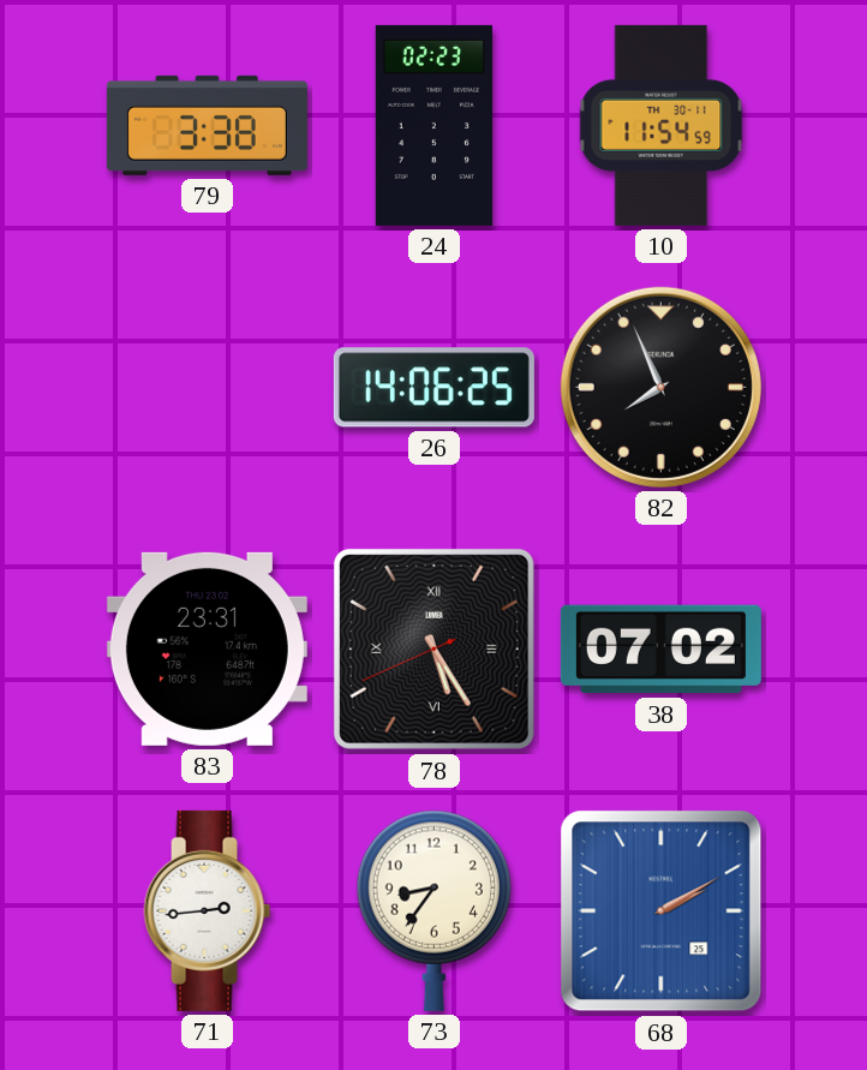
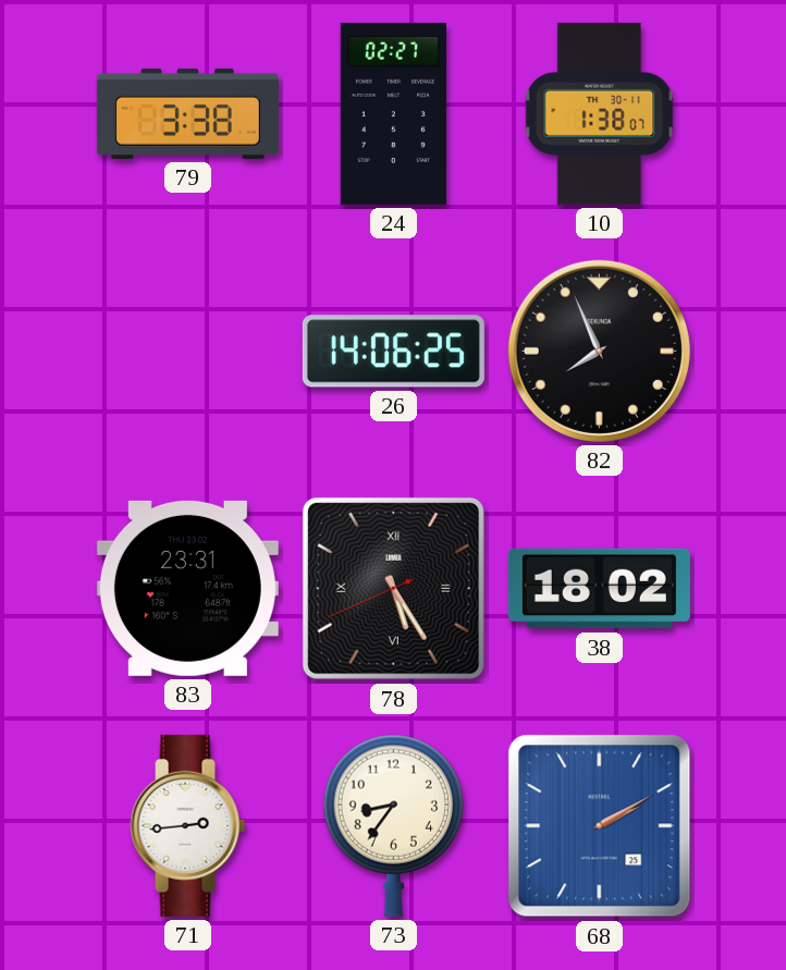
24: 02:23 -> 02:27
10: 11:54 -> 1:38
38: 07:02 -> 18:02
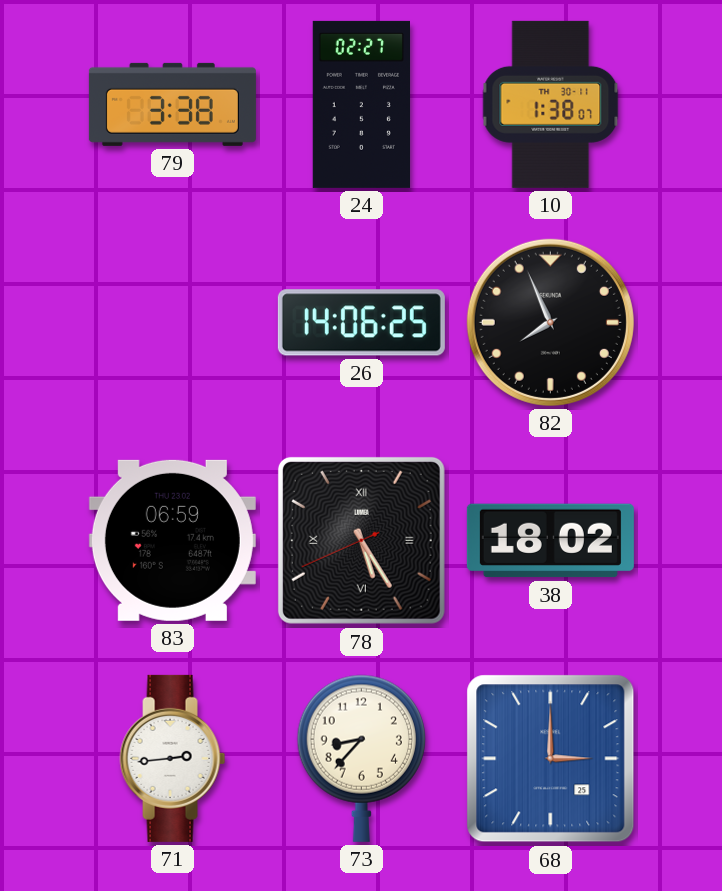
83: 23:31 -> 06:59
73: 8:36 -> 8:37
68: 2:10 -> 3:00
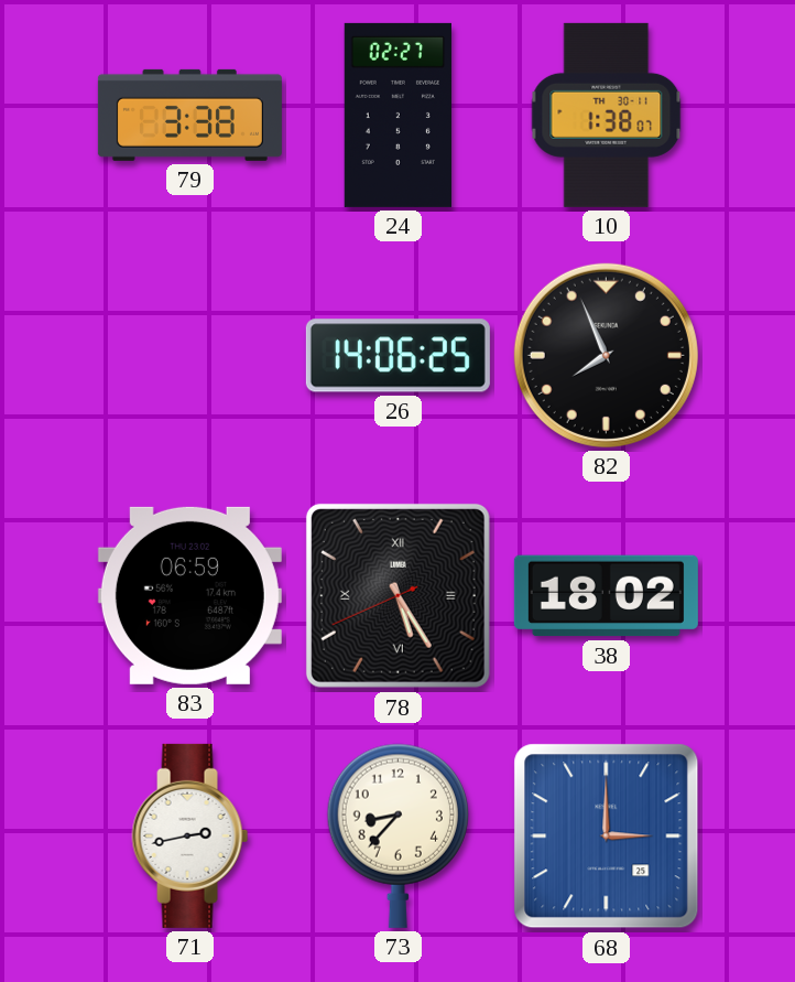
71: 2:44 -> 2:43
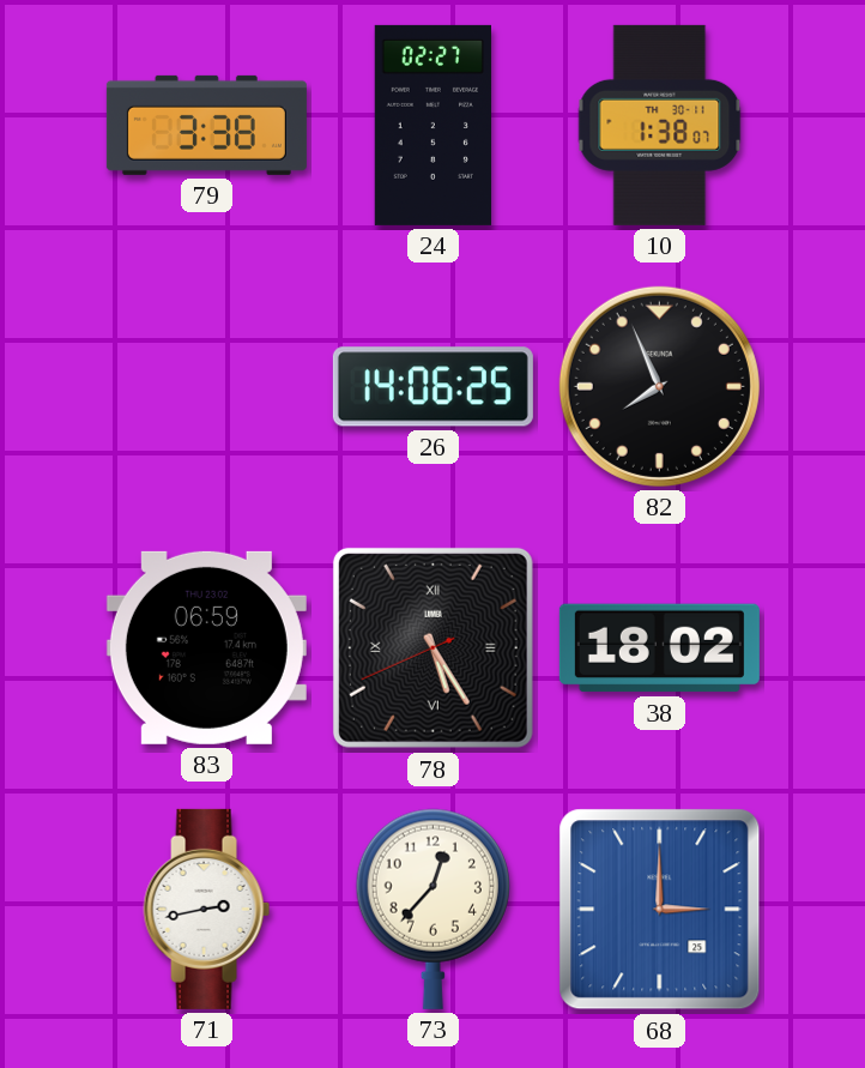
73: 8:37 -> 12:37
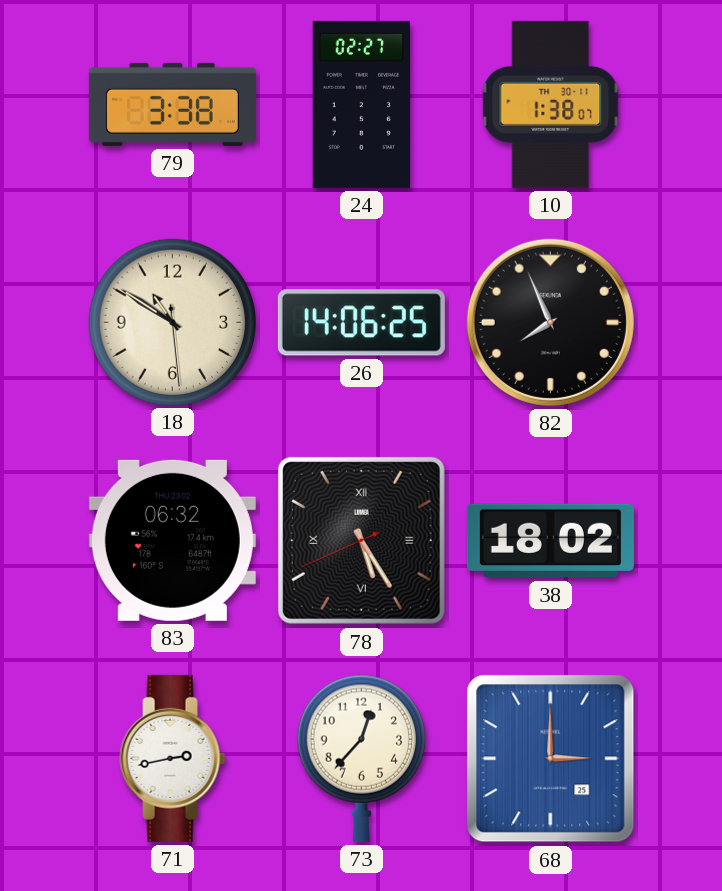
18: none -> 10:50
83: 06:59 -> 06:32
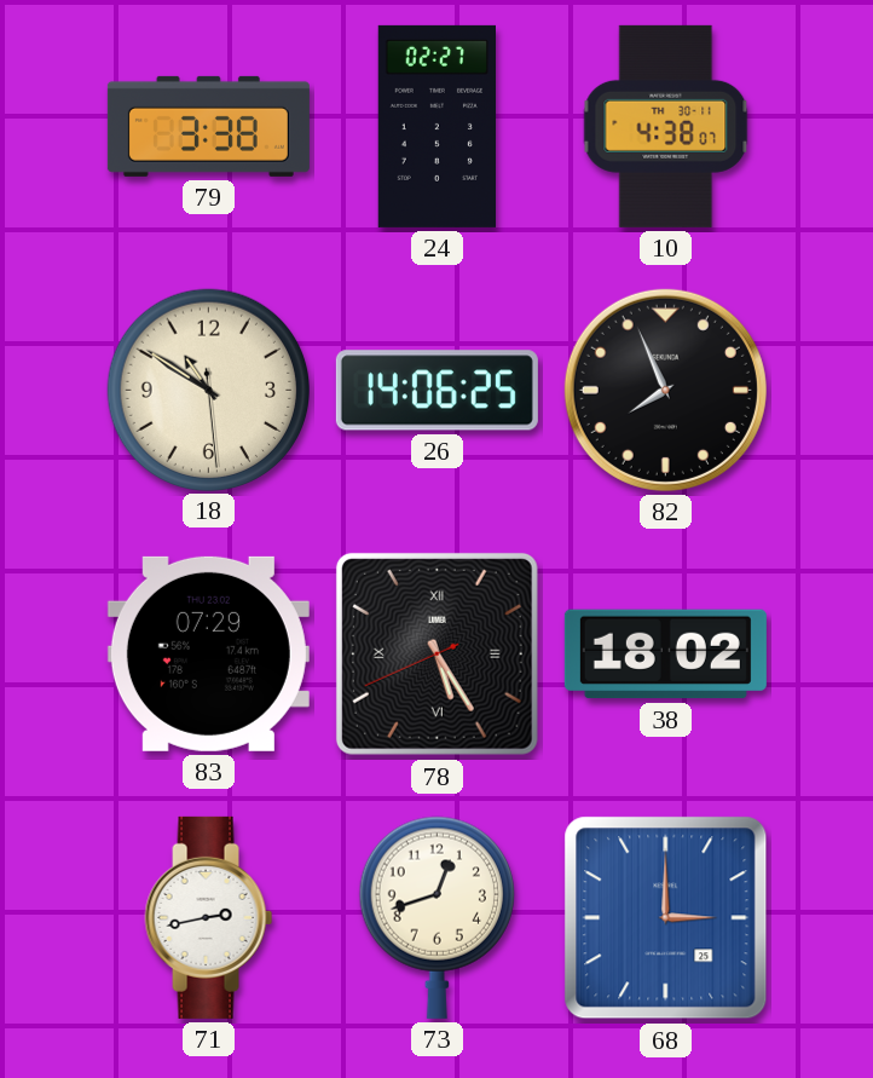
10: 1:38 -> 4:38
83: 06:32 -> 07:29
73: 12:37 -> 12:42
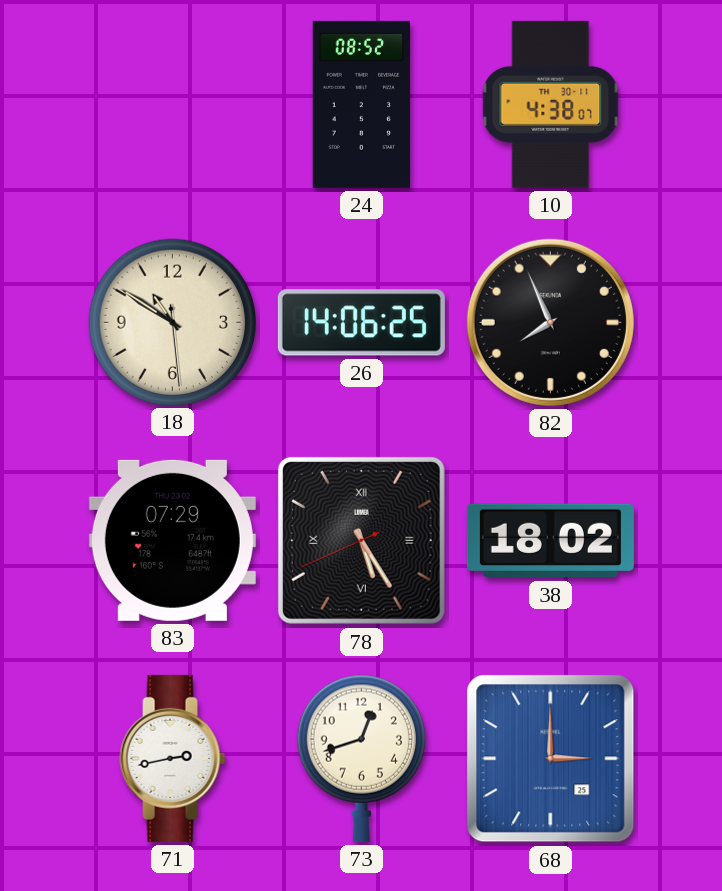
79: 3:38 -> none
24: 02:27 -> 08:52
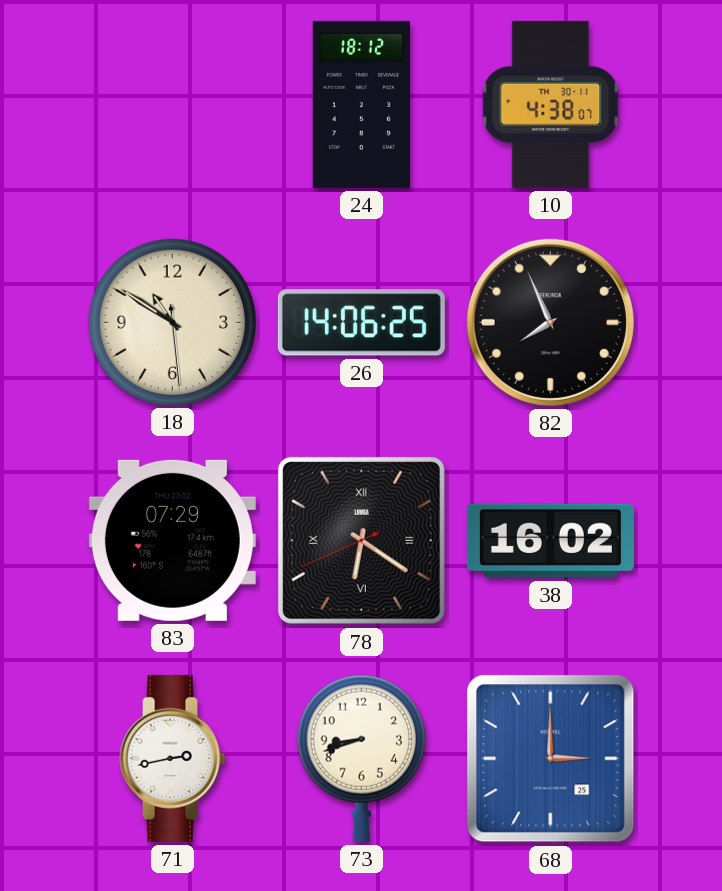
24: 08:52 -> 18:12
78: 5:24 -> 6:20
38: 18:02 -> 16:02
73: 12:42 -> 8:42
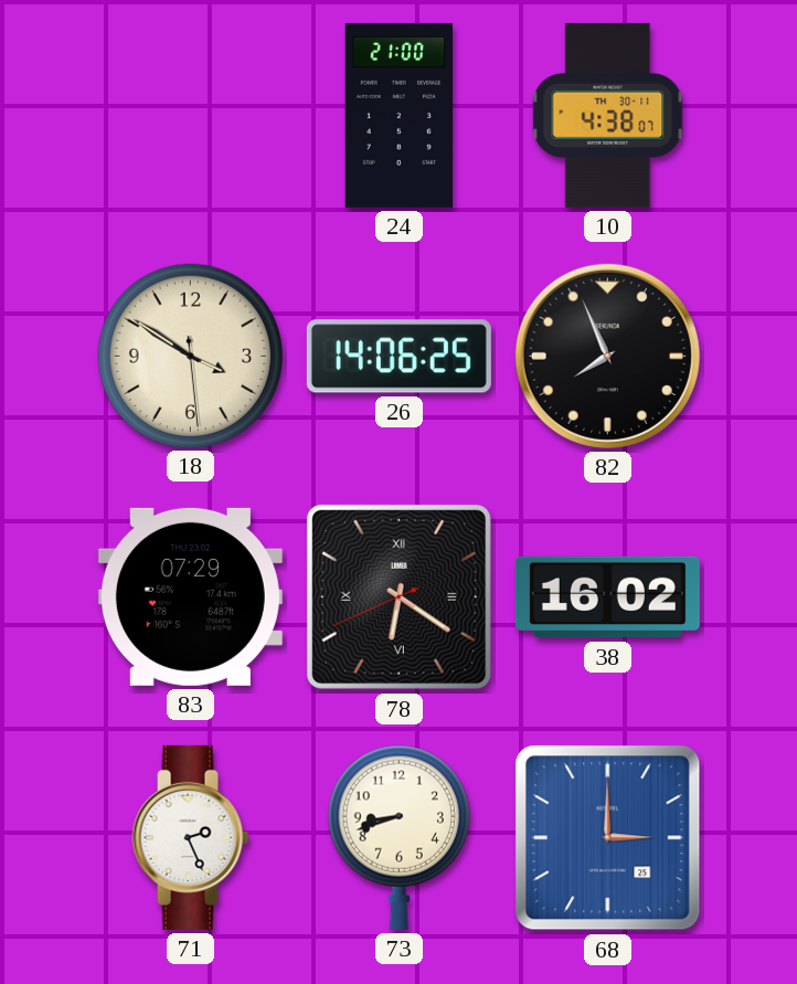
24: 18:12 -> 21:00
18: 10:50 -> 3:50
71: 2:43 -> 2:26
